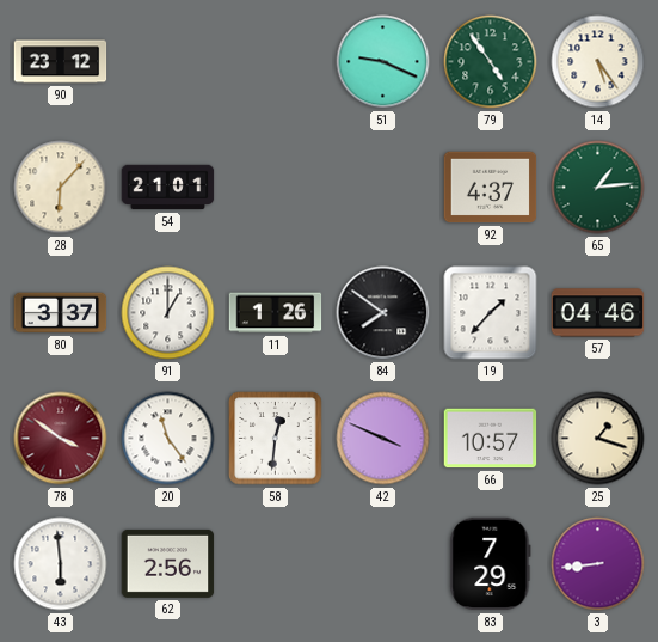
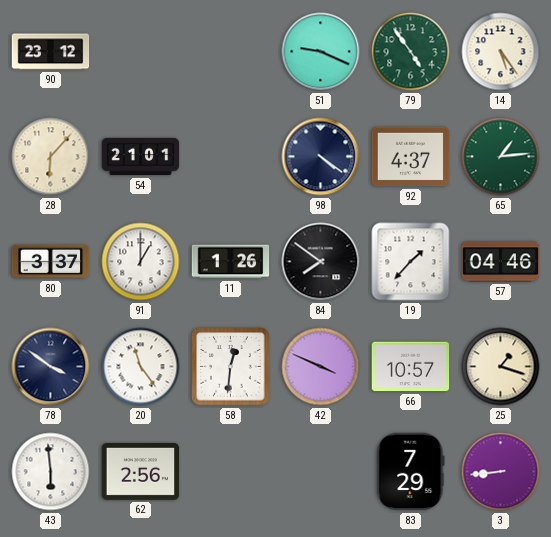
98: none -> 4:21
78 dial: burgundy -> navy
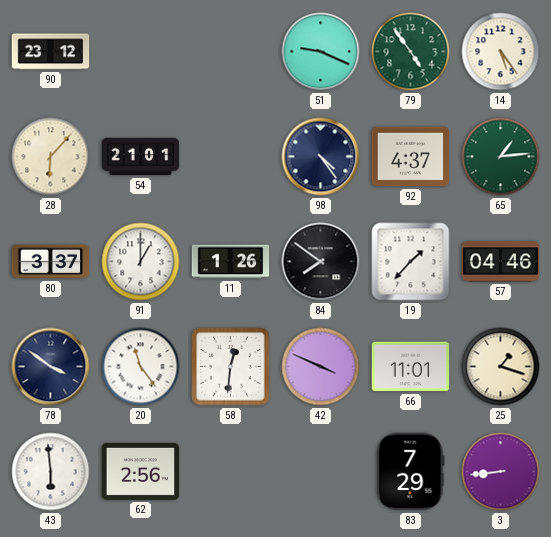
98: 4:21 -> 4:24
66: 10:57 -> 11:01
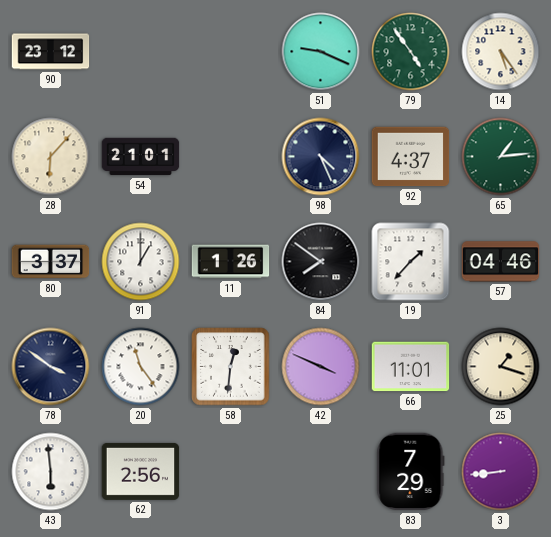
98: 4:24 -> 4:26
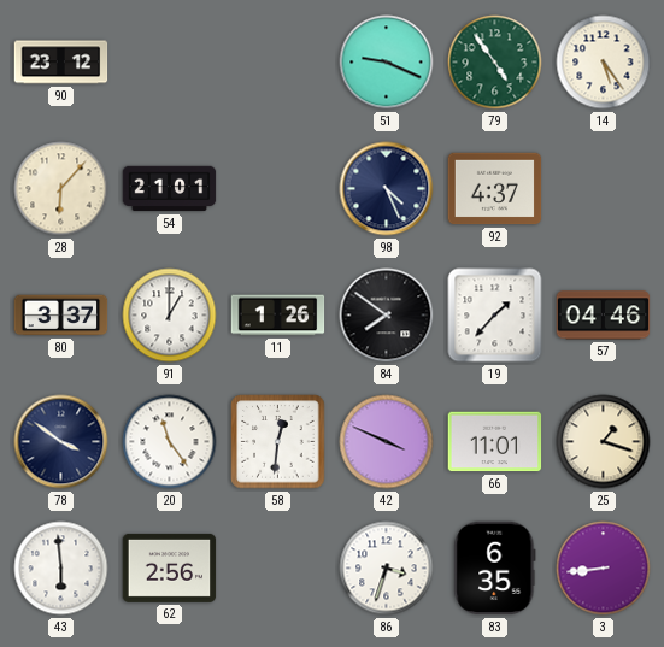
65: 1:14 -> none
86: none -> 3:33
83: 7:29 -> 6:35
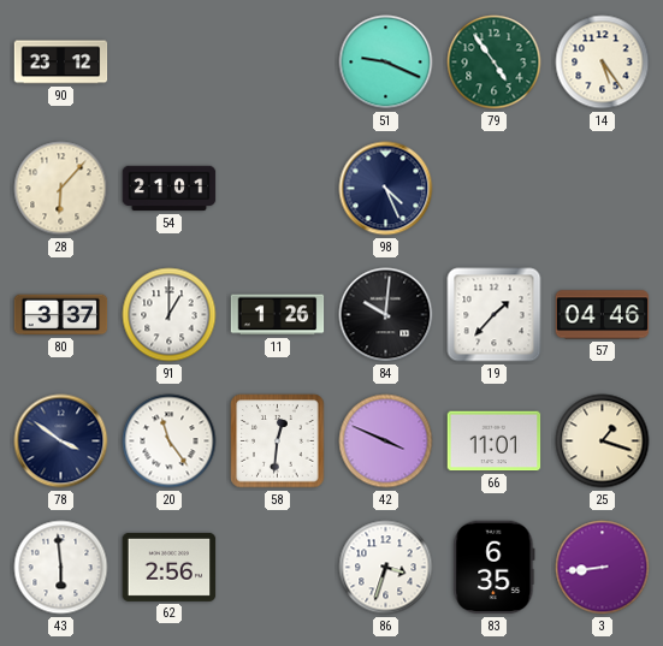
92: 4:37 -> none
84: 7:51 -> 10:01
